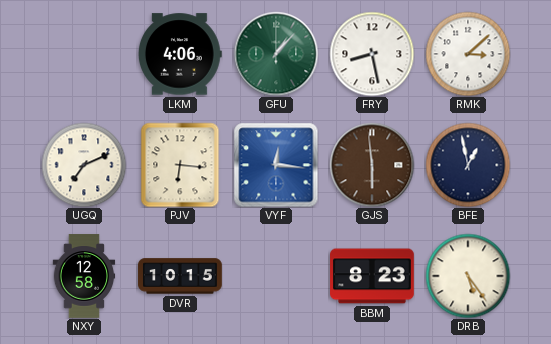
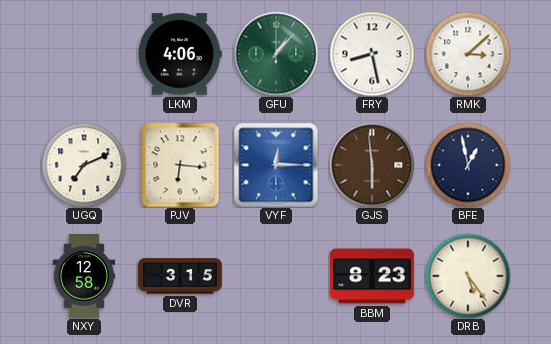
VYF: 12:16 -> 12:15
DVR: 10:15 -> 3:15
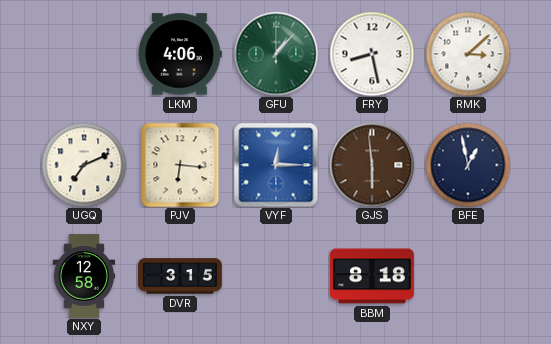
BBM: 8:23 -> 8:18
DRB: 5:24 -> none
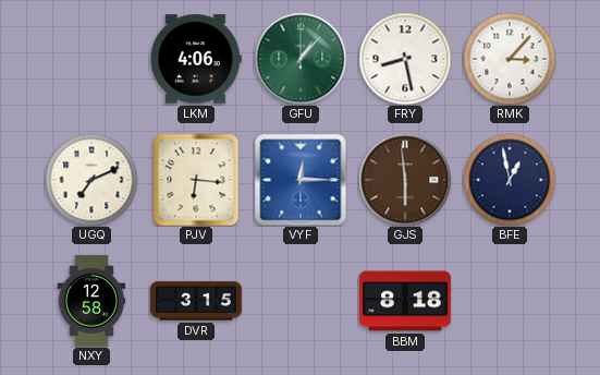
RMK: 3:08 -> 3:07
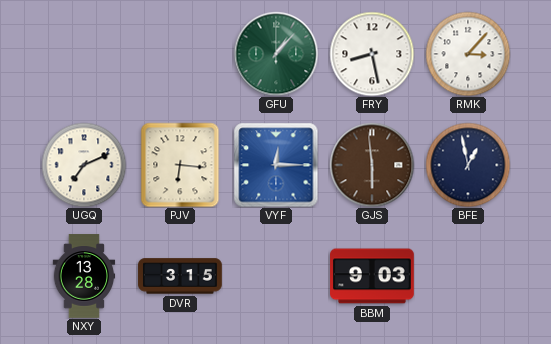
LKM: 4:06 -> none
NXY: 12:58 -> 13:28
BBM: 8:18 -> 9:03
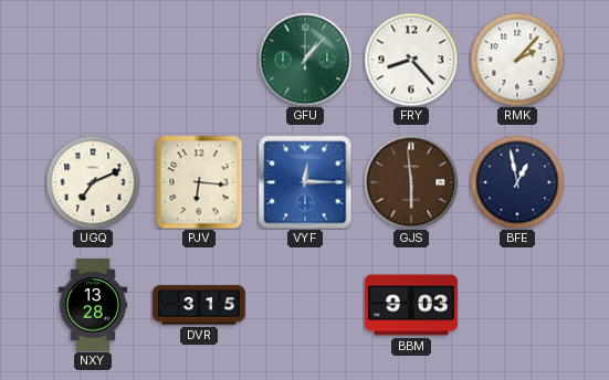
FRY: 8:28 -> 8:23
RMK: 3:07 -> 2:07
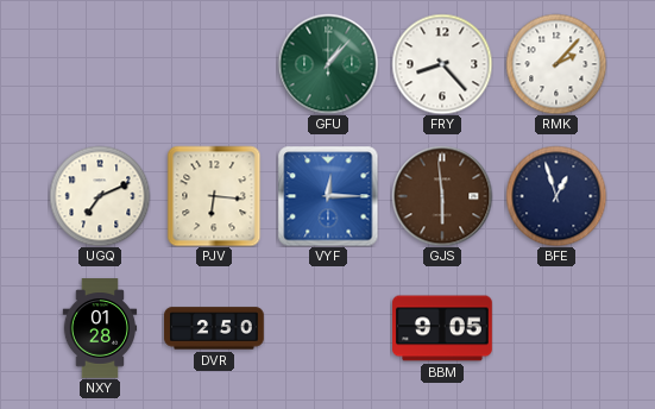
BFE: 12:58 -> 12:57
NXY: 13:28 -> 01:28
DVR: 3:15 -> 2:50
BBM: 9:03 -> 9:05
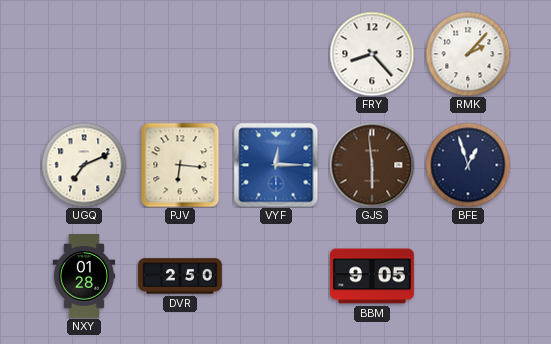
GFU: 1:07 -> none
